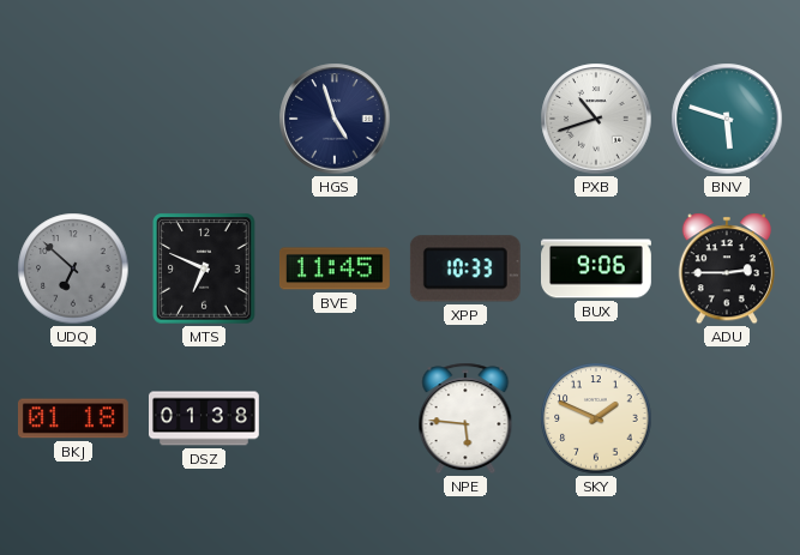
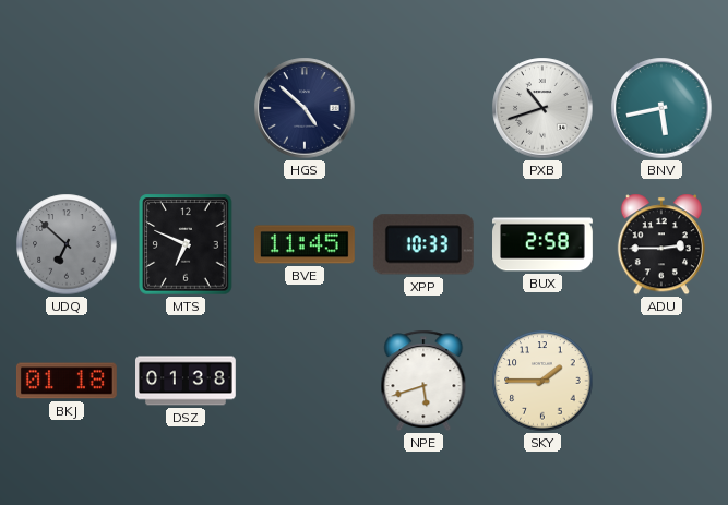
HGS: 4:57 -> 4:52
BNV: 5:48 -> 5:43
BUX: 9:06 -> 2:58
NPE: 5:46 -> 5:42
SKY: 1:49 -> 1:45
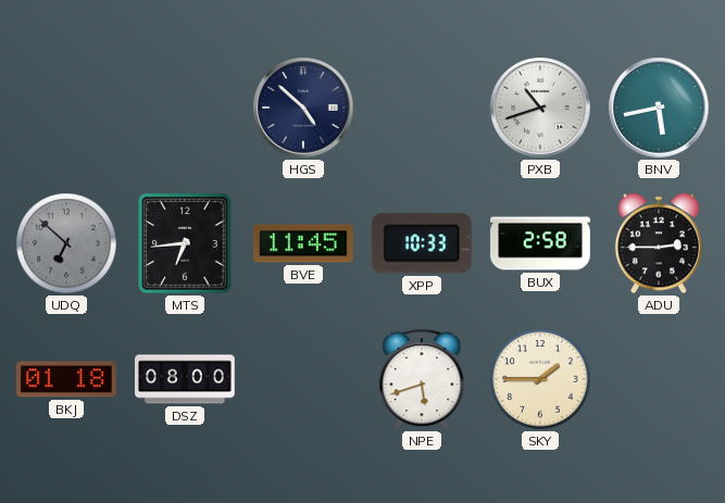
MTS: 6:49 -> 6:44
DSZ: 01:38 -> 08:00
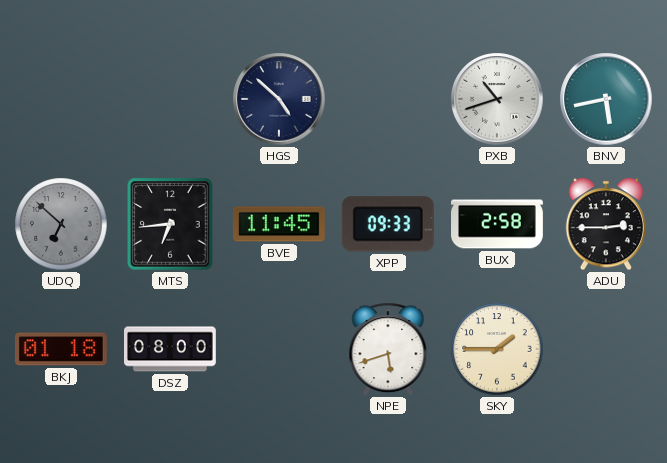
XPP: 10:33 -> 09:33
